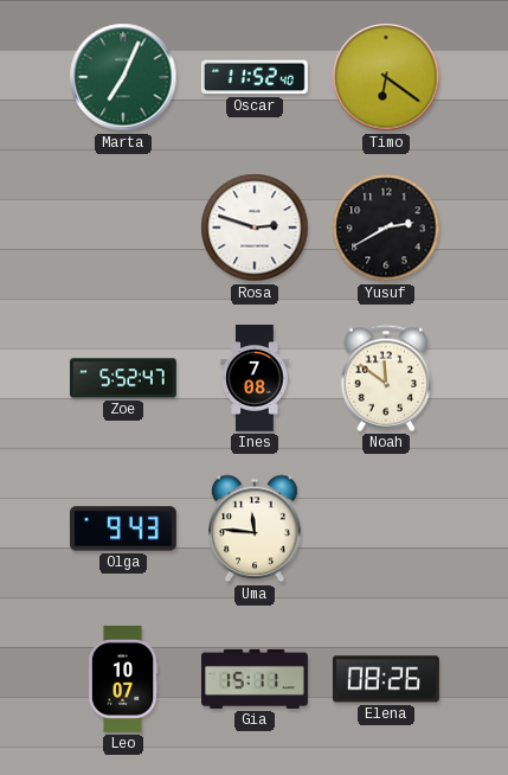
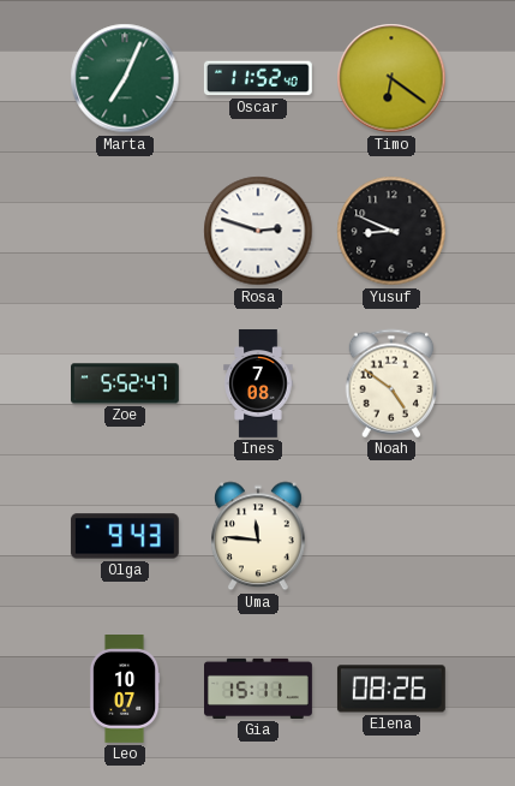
Yusuf: 2:40 -> 8:49
Noah: 11:51 -> 4:51
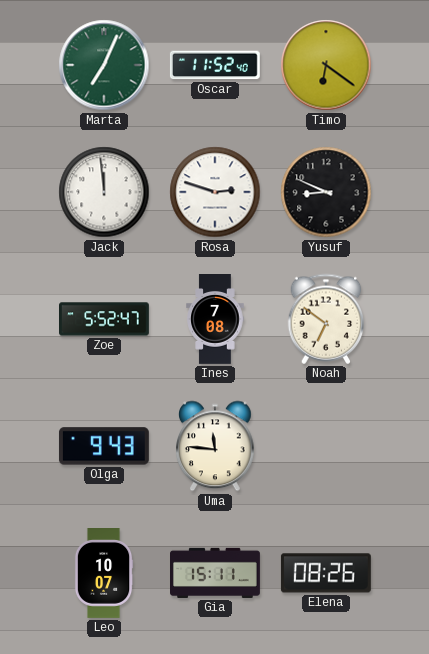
Jack: none -> 11:59
Noah: 4:51 -> 6:51
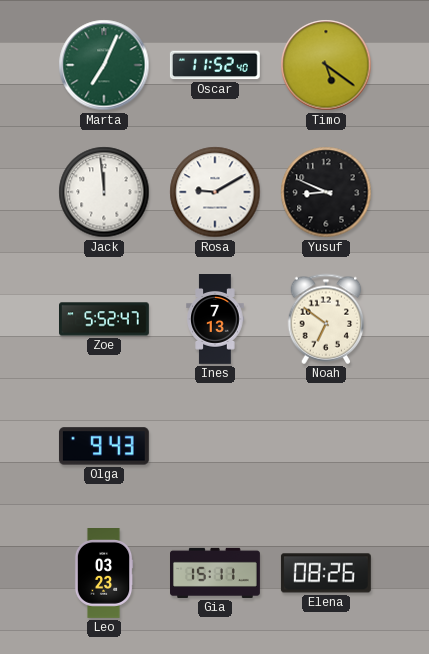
Timo: 6:21 -> 5:21
Rosa: 2:48 -> 9:10
Ines: 7:08 -> 7:13
Uma: 11:46 -> none
Leo: 10:07 -> 03:23
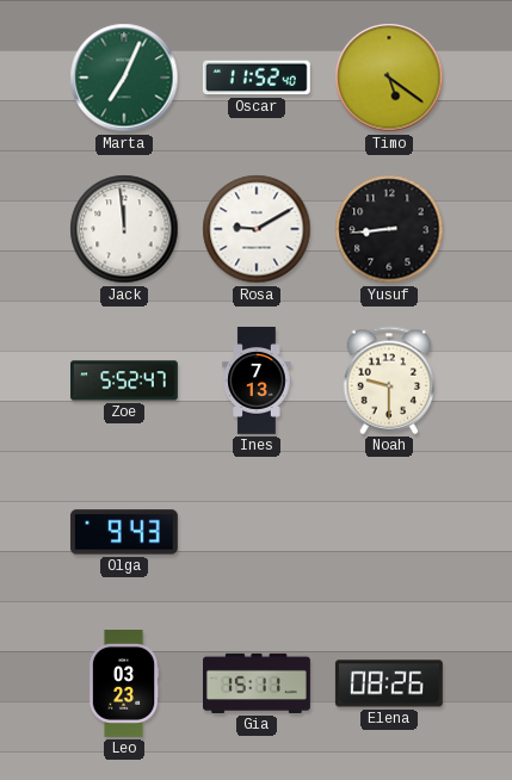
Yusuf: 8:49 -> 8:44
Noah: 6:51 -> 9:30
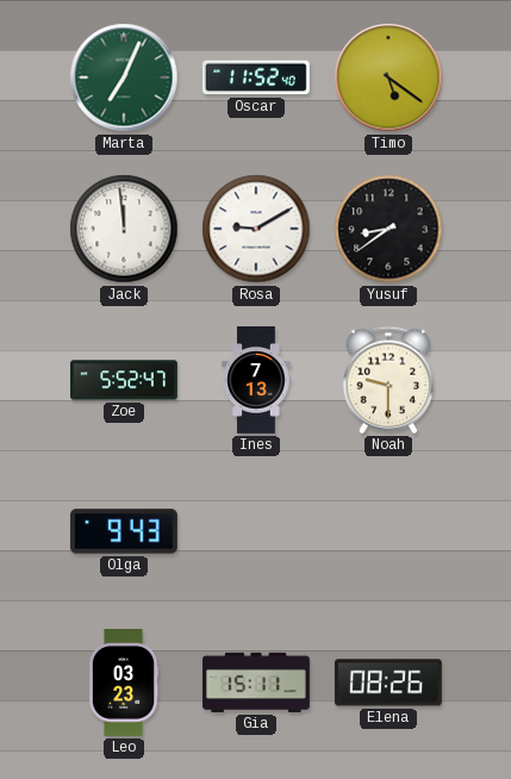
Yusuf: 8:44 -> 8:39
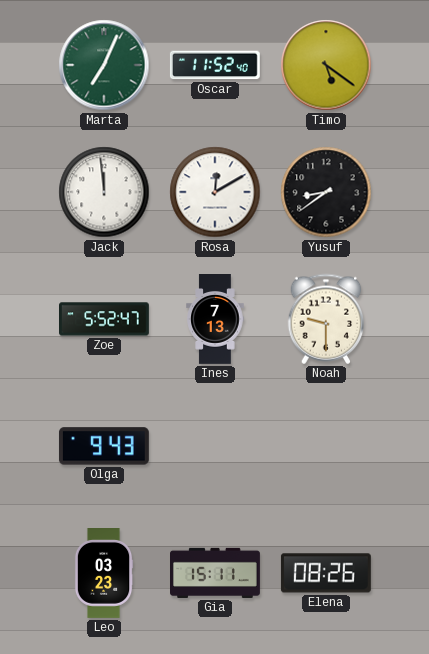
Rosa: 9:10 -> 12:10
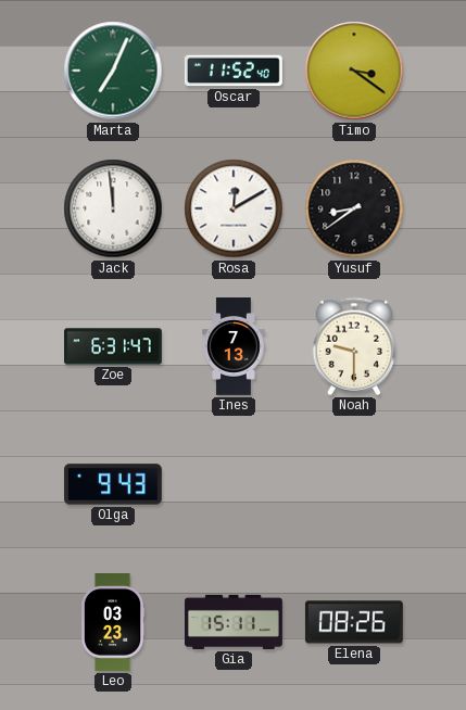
Timo: 5:21 -> 3:21
Zoe: 5:52 -> 6:31
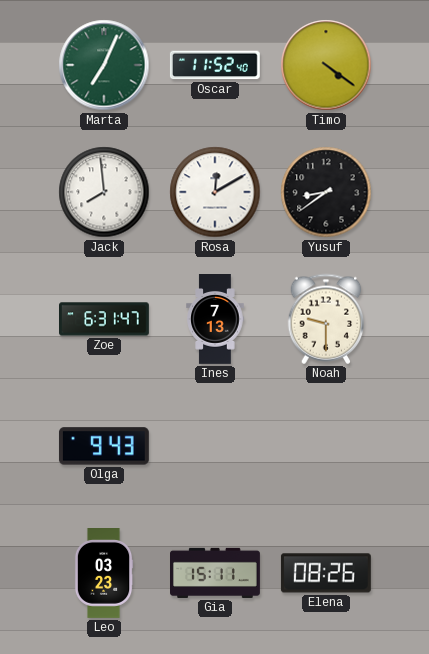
Timo: 3:21 -> 4:21
Jack: 11:59 -> 7:59
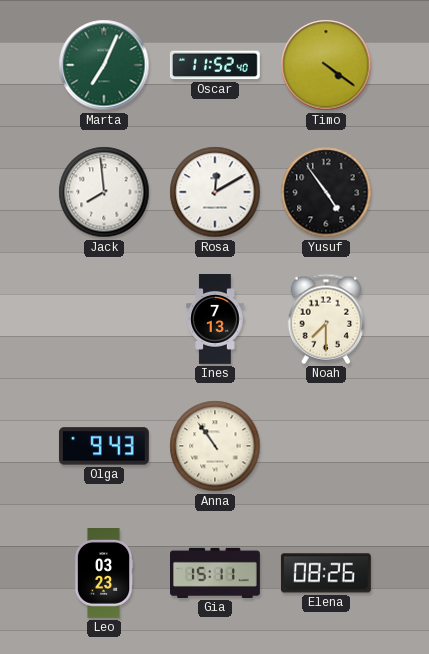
Yusuf: 8:39 -> 4:54
Zoe: 6:31 -> none
Noah: 9:30 -> 7:30
Anna: none -> 10:54
